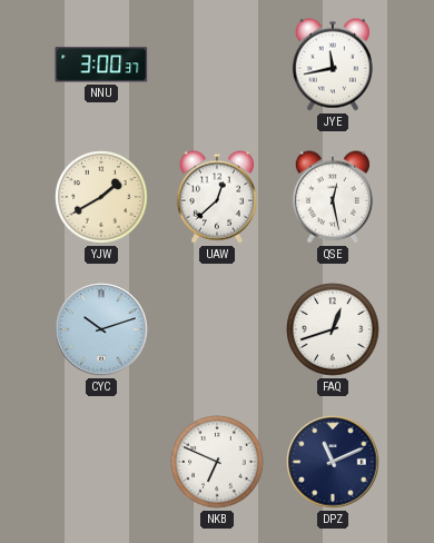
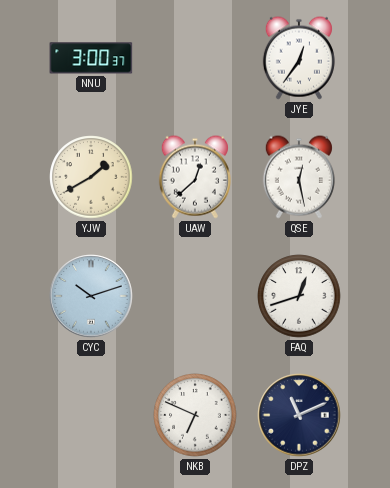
JYE: 11:43 -> 12:36
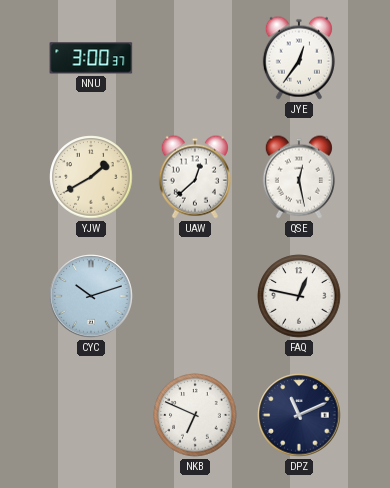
FAQ: 12:42 -> 12:47
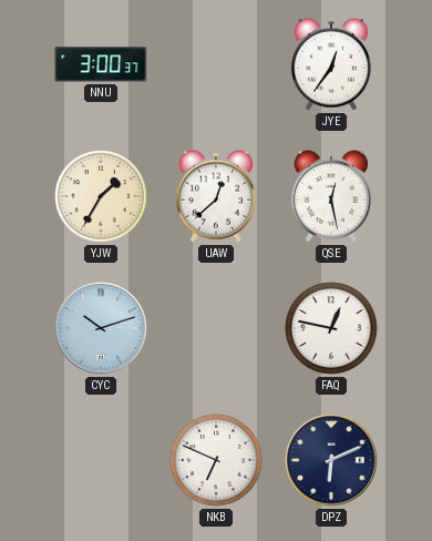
YJW: 1:40 -> 1:35
DPZ: 11:11 -> 6:11
